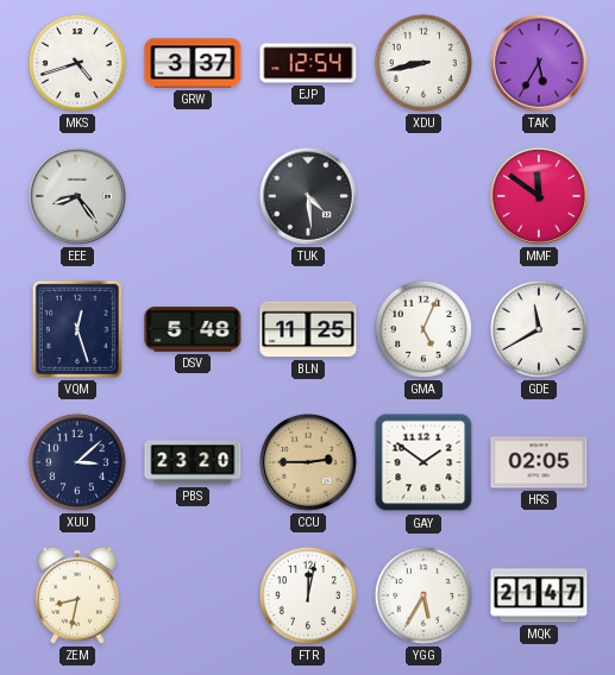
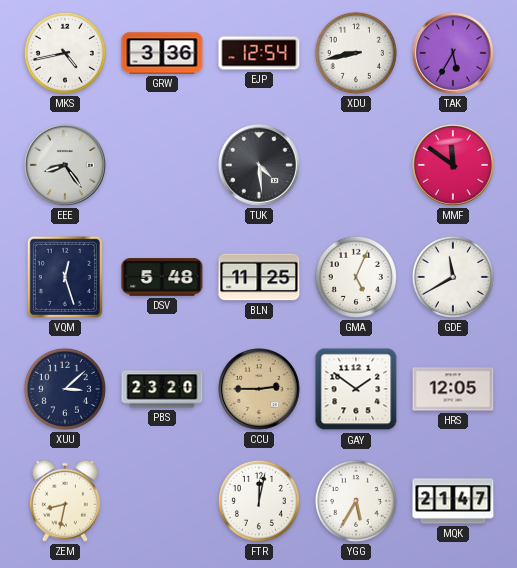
MKS: 4:42 -> 4:43
GRW: 3:37 -> 3:36
HRS: 02:05 -> 12:05
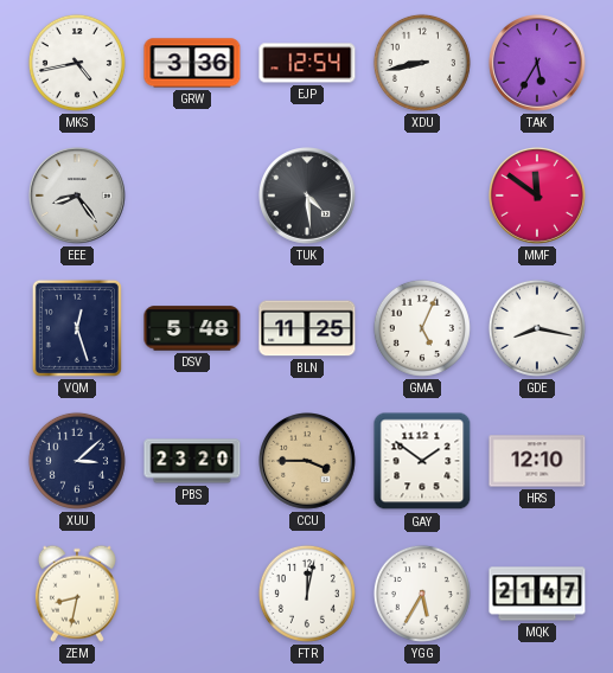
GDE: 11:40 -> 8:17
CCU: 2:45 -> 3:45
HRS: 12:05 -> 12:10
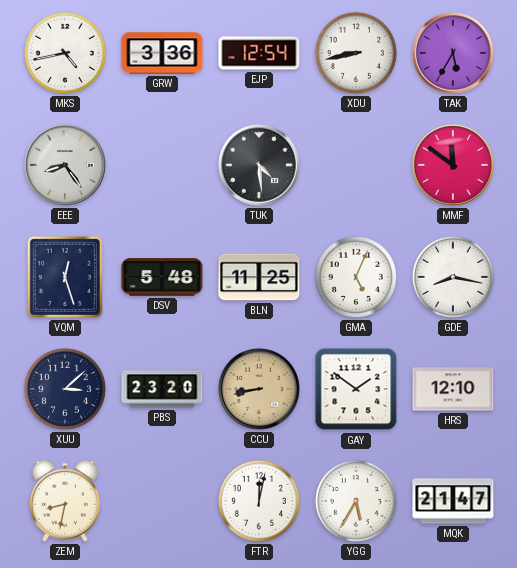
CCU: 3:45 -> 8:43
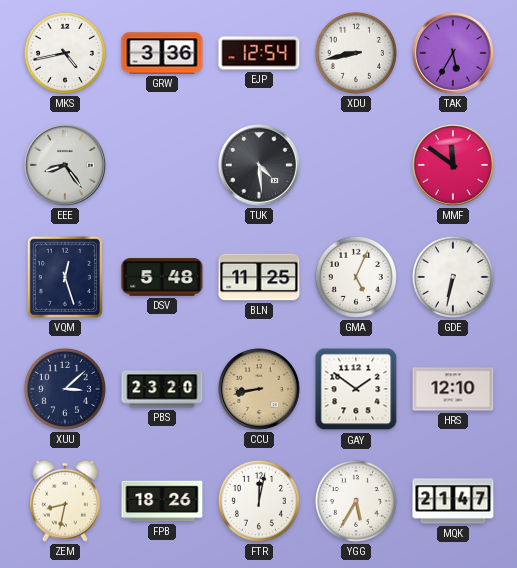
GDE: 8:17 -> 6:32
FPB: none -> 18:26
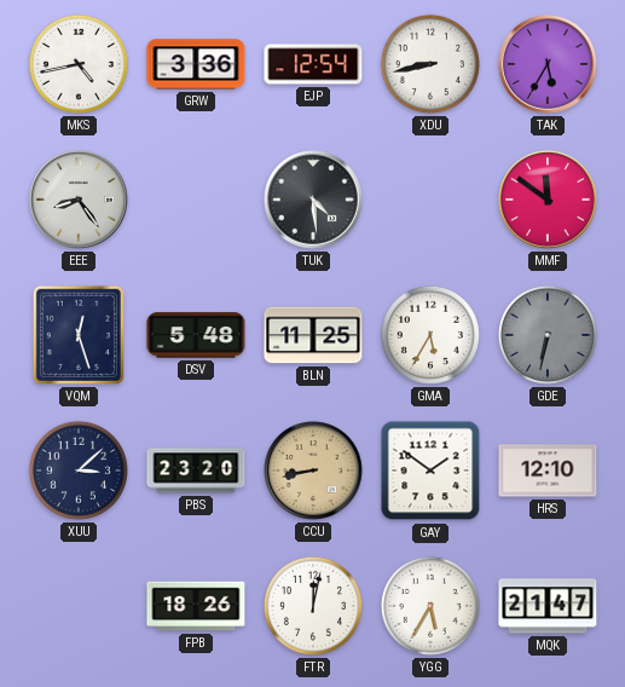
GMA: 5:04 -> 5:35
GDE dial: white -> grey
ZEM: 8:32 -> none
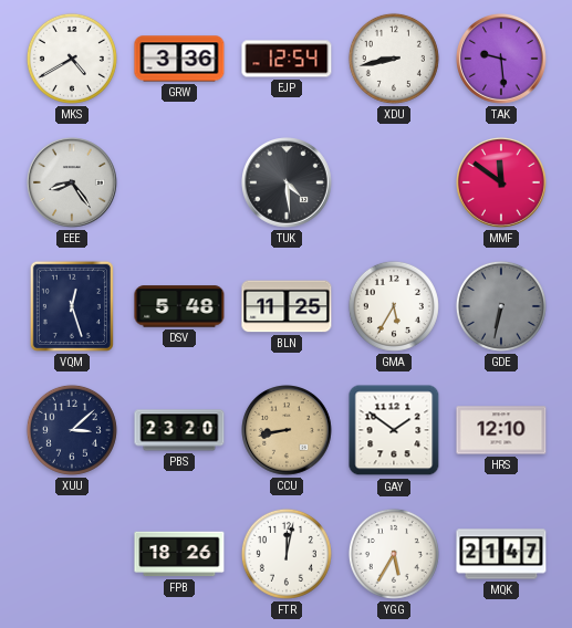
MKS: 4:43 -> 4:40
TAK: 5:35 -> 9:29
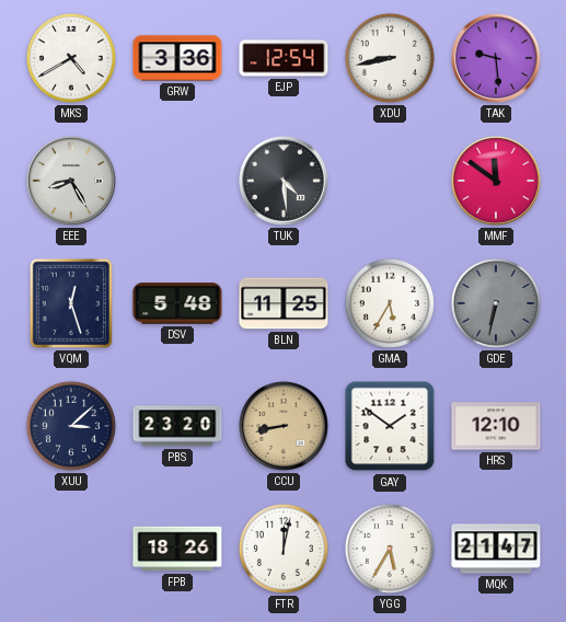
EEE: 8:24 -> 8:25
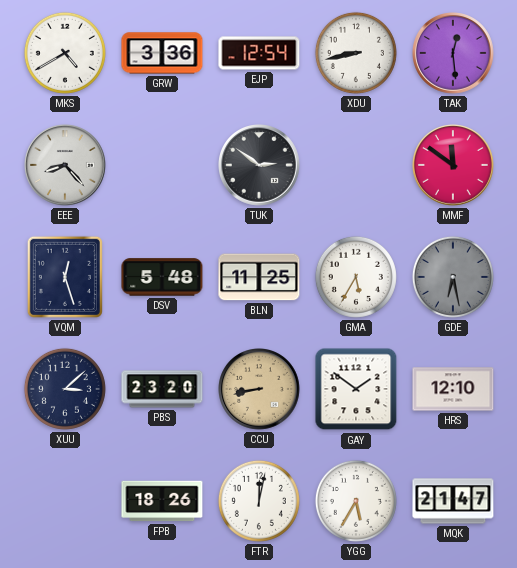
TAK: 9:29 -> 12:29
EEE: 8:25 -> 8:23
TUK: 4:29 -> 2:51
GDE: 6:32 -> 6:28
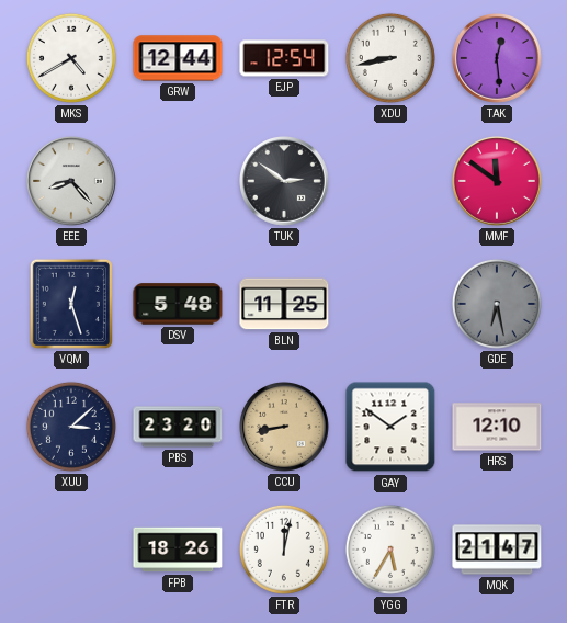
GRW: 3:36 -> 12:44
GMA: 5:35 -> none
